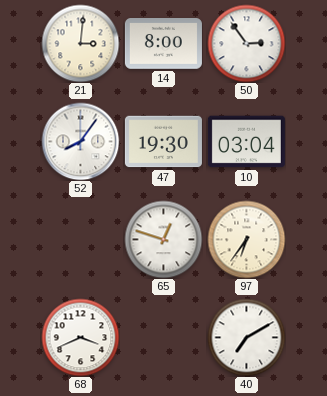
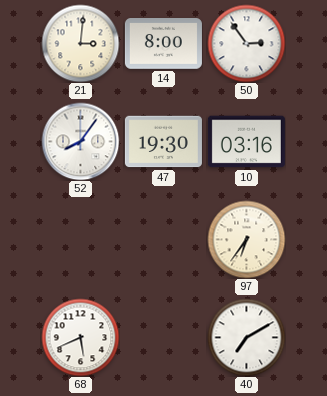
10: 03:04 -> 03:16
65: 12:48 -> none
68: 3:41 -> 5:41
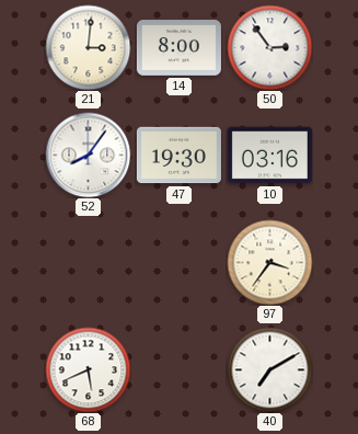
97: 6:36 -> 3:36
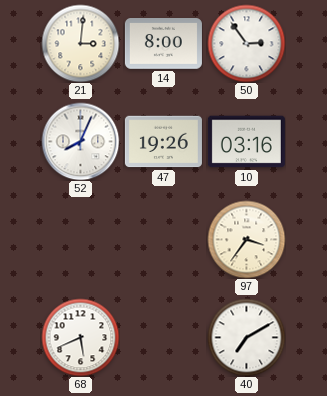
52: 8:06 -> 8:04
47: 19:30 -> 19:26
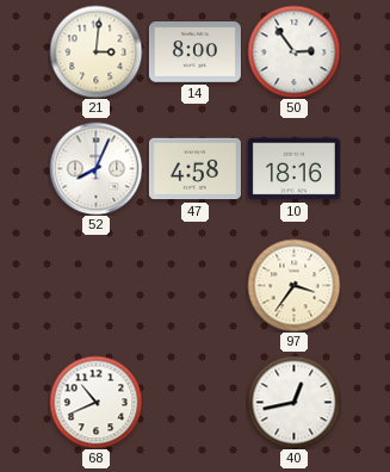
47: 19:26 -> 4:58
10: 03:16 -> 18:16
68: 5:41 -> 10:41
40: 7:10 -> 12:43
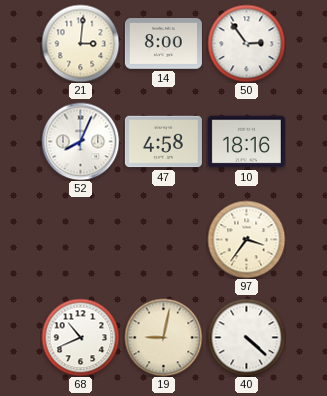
19: none -> 9:02
40: 12:43 -> 4:22
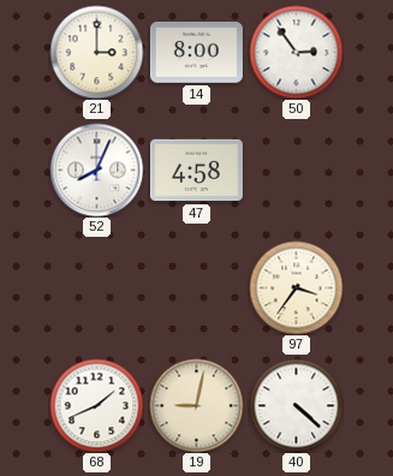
21: 3:01 -> 3:00
10: 18:16 -> none
68: 10:41 -> 1:41
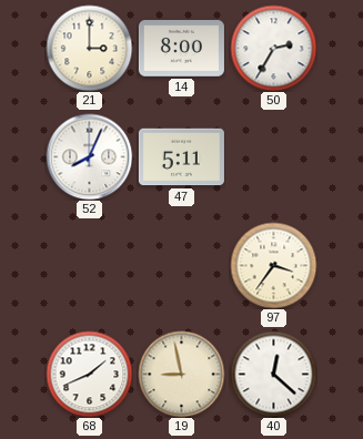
50: 2:54 -> 2:35
47: 4:58 -> 5:11
19: 9:02 -> 8:58
40: 4:22 -> 12:22
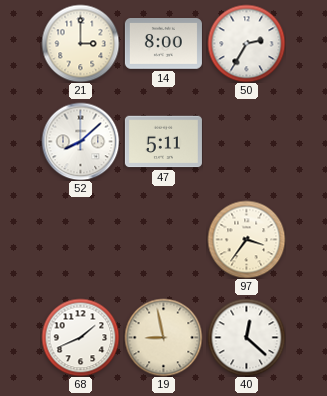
52: 8:04 -> 8:08
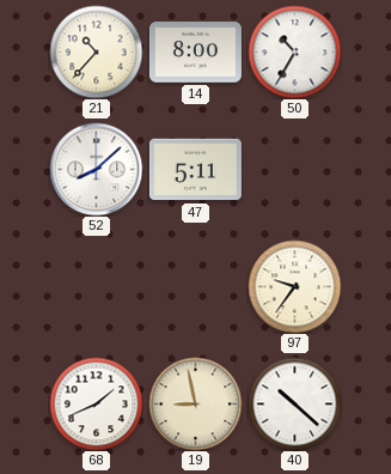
21: 3:00 -> 10:37
50: 2:35 -> 10:35
97: 3:36 -> 9:36
40: 12:22 -> 10:22
